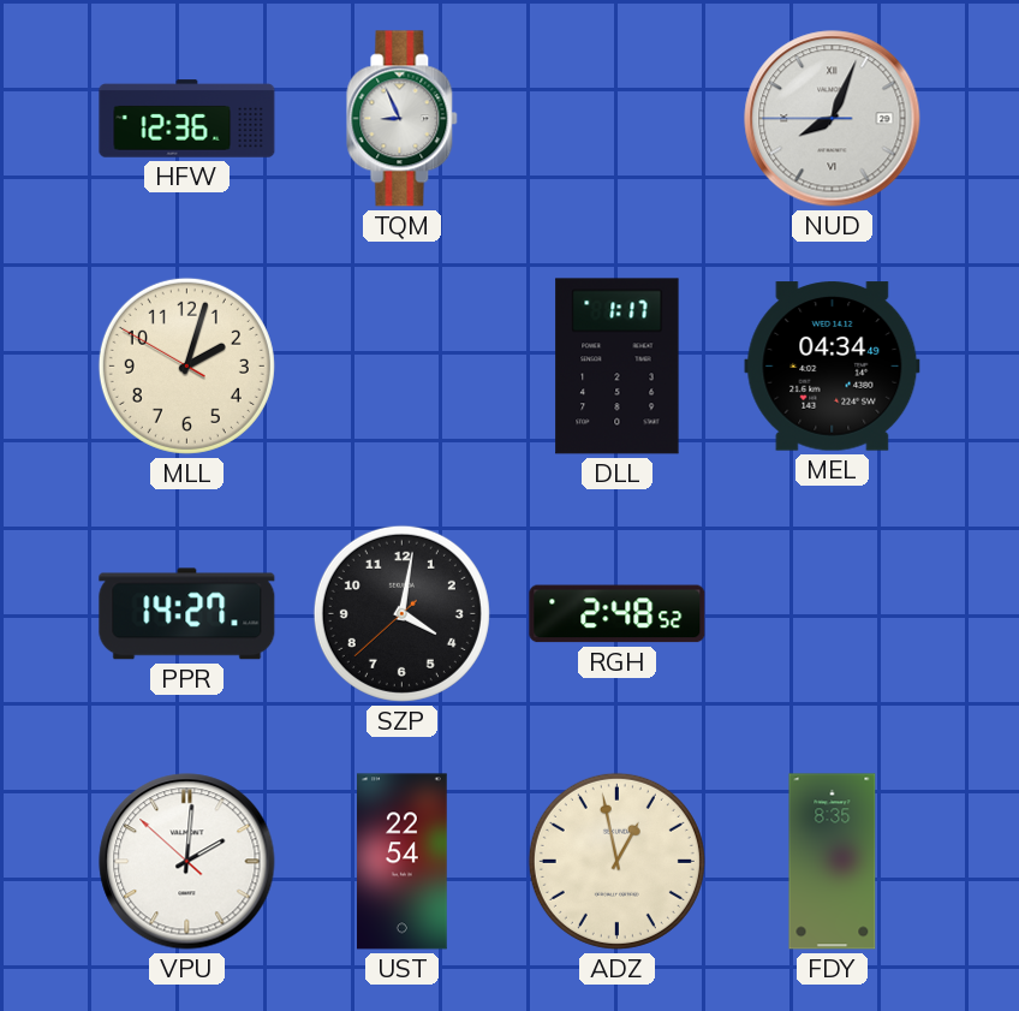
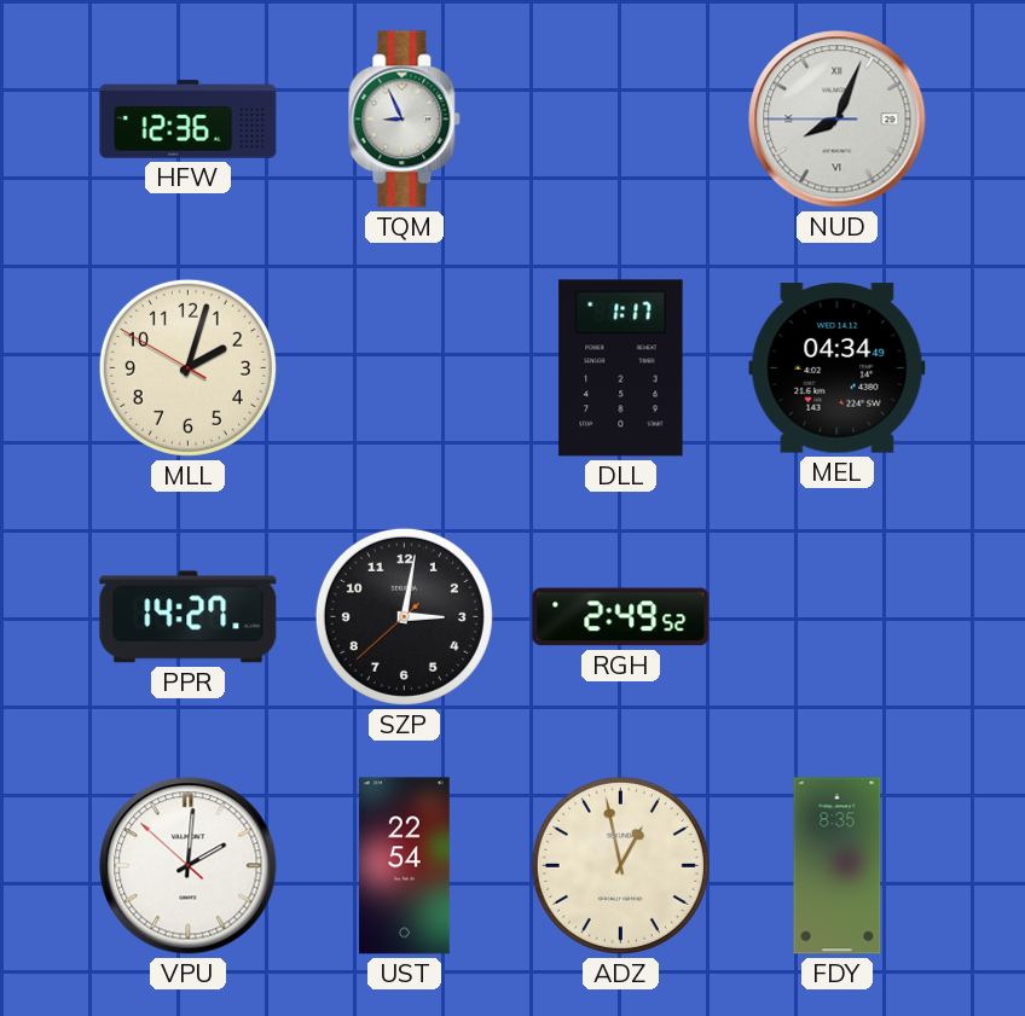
SZP: 4:01 -> 3:01
RGH: 2:48 -> 2:49
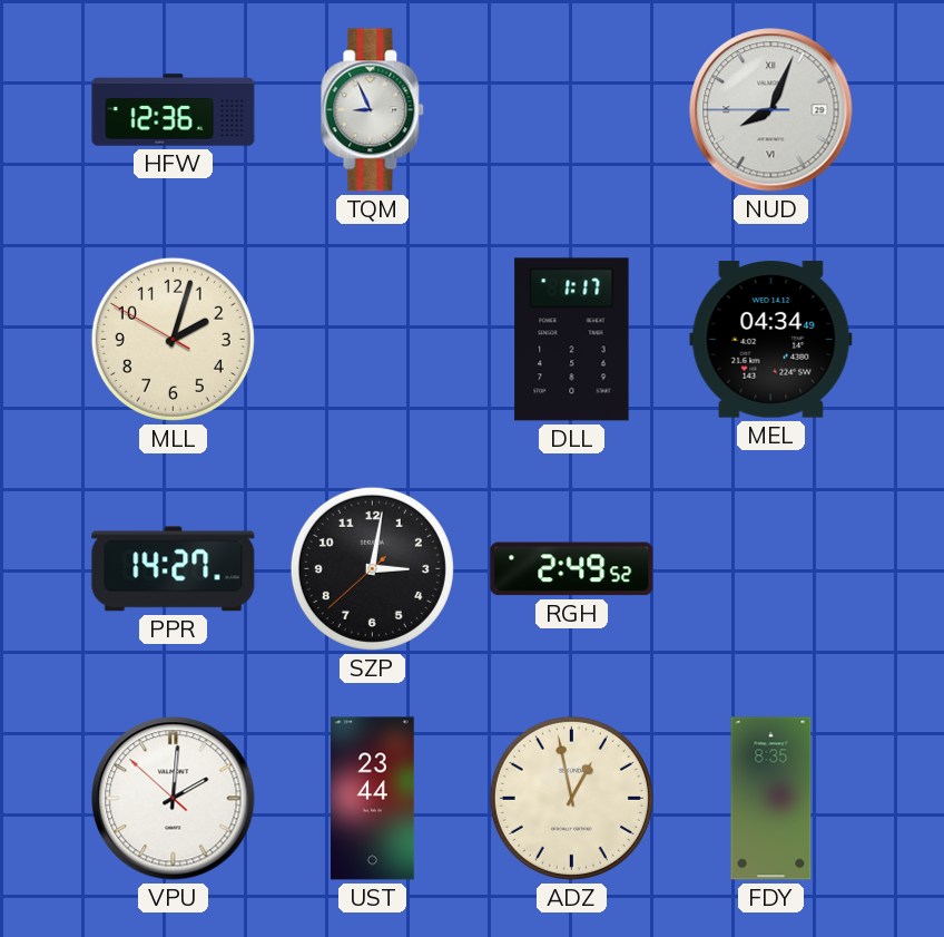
UST: 22:54 -> 23:44
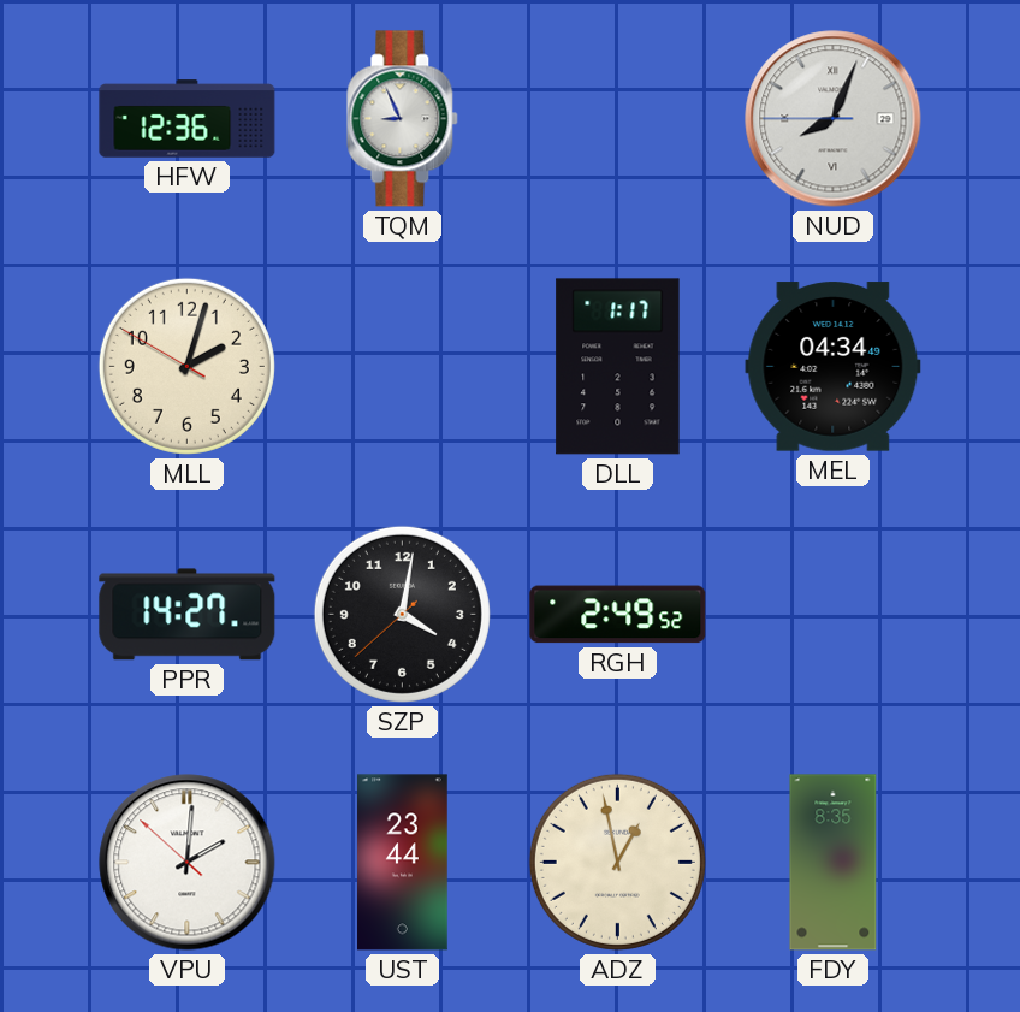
SZP: 3:01 -> 4:01
